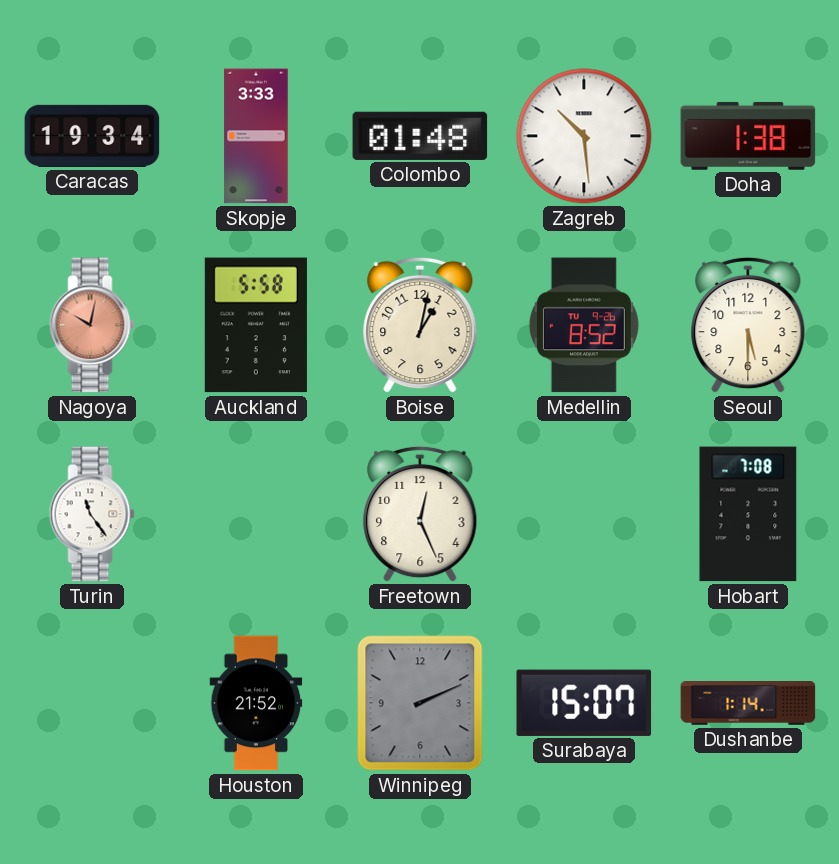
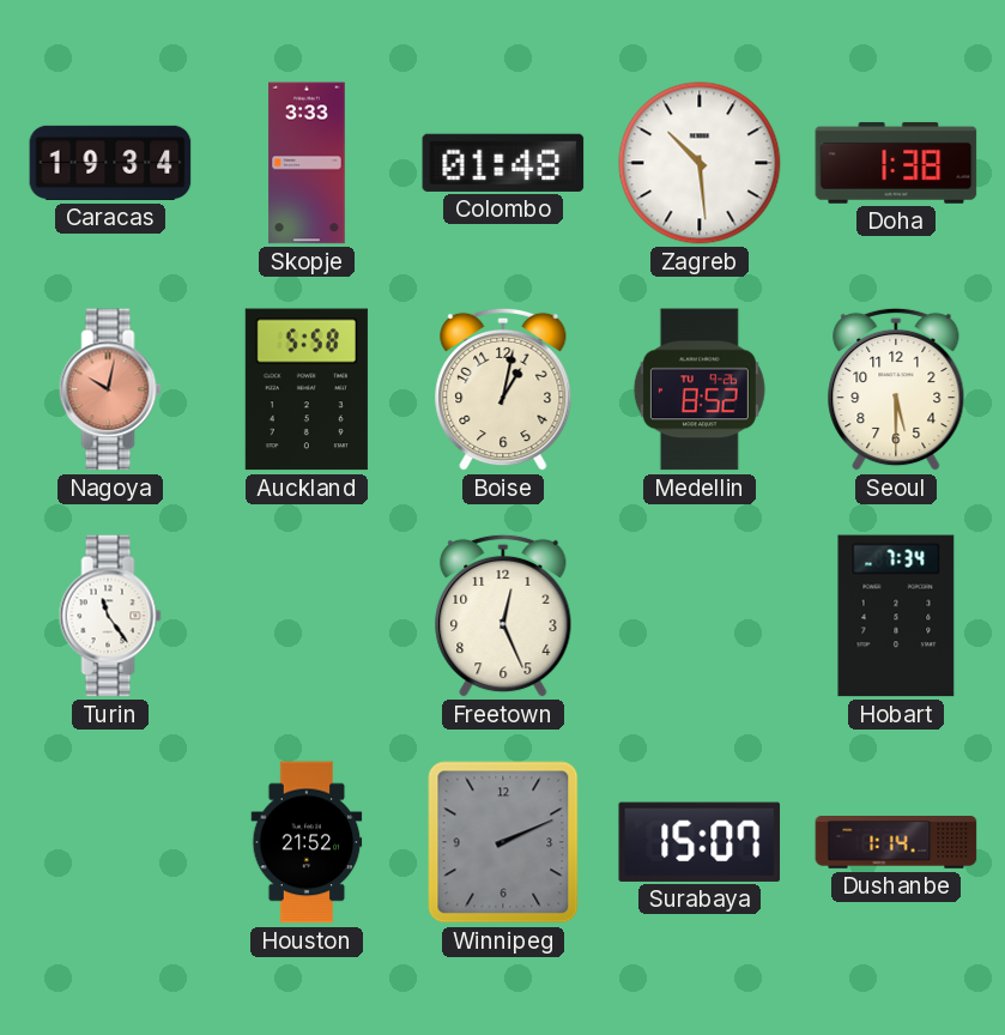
Hobart: 7:08 -> 7:34
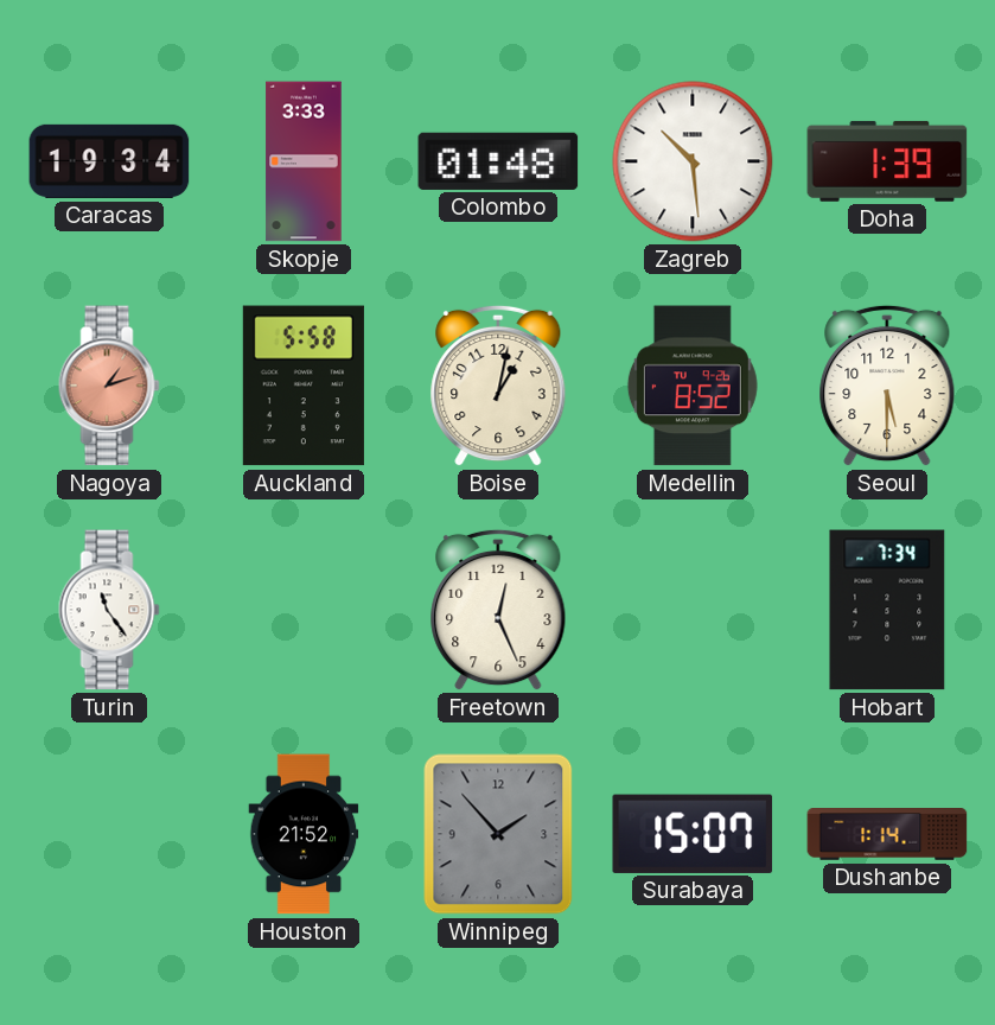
Doha: 1:38 -> 1:39
Nagoya: 10:02 -> 1:12
Winnipeg: 2:11 -> 1:53
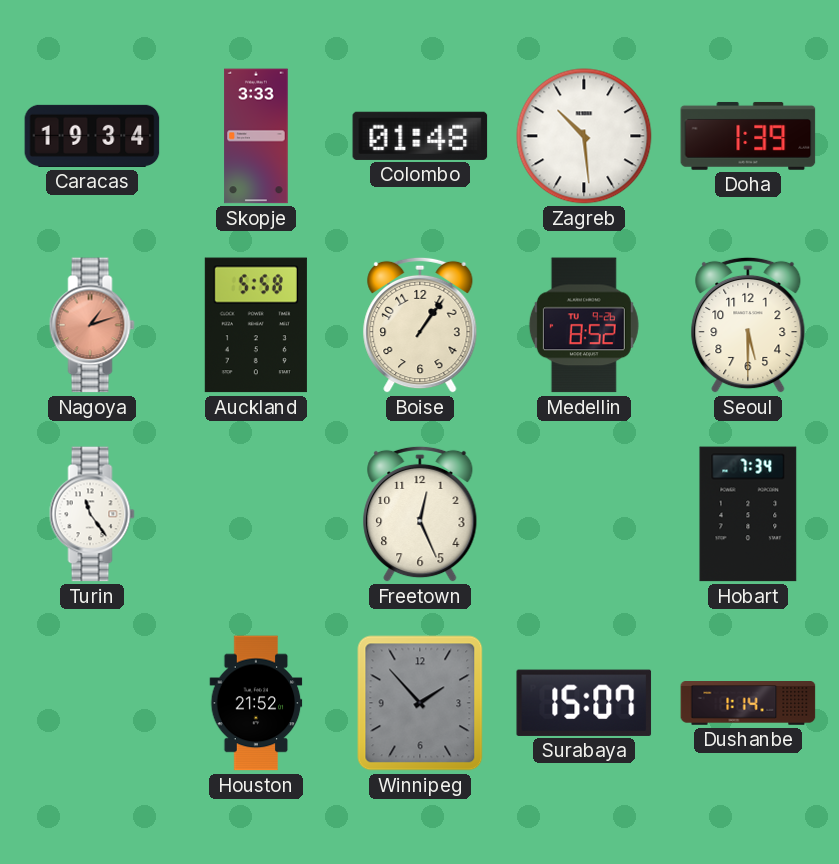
Boise: 1:02 -> 1:06
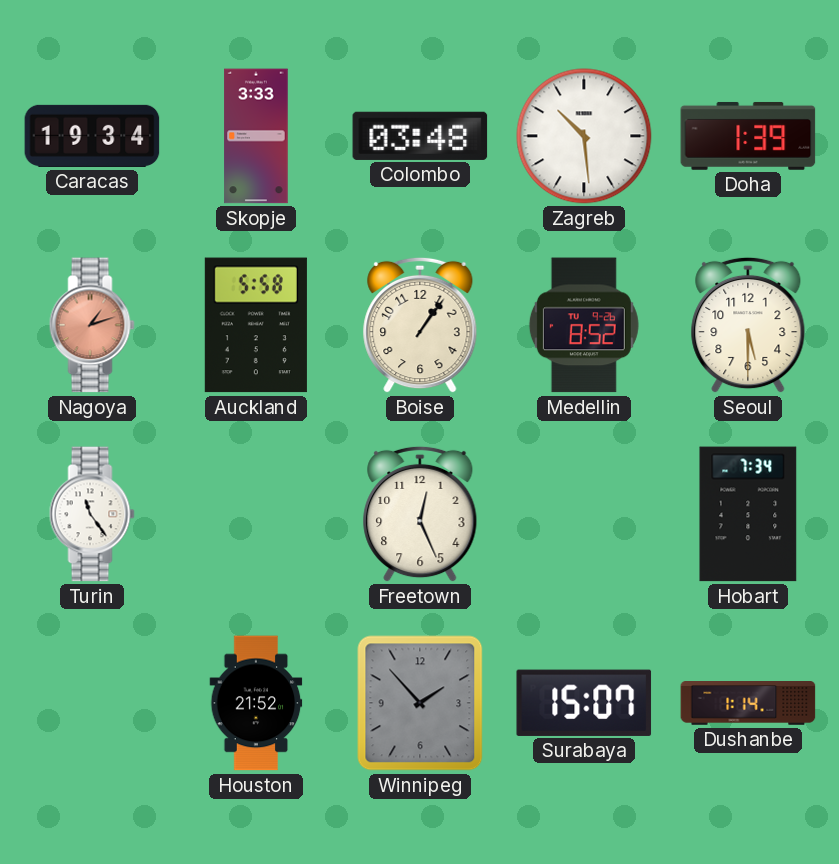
Colombo: 01:48 -> 03:48
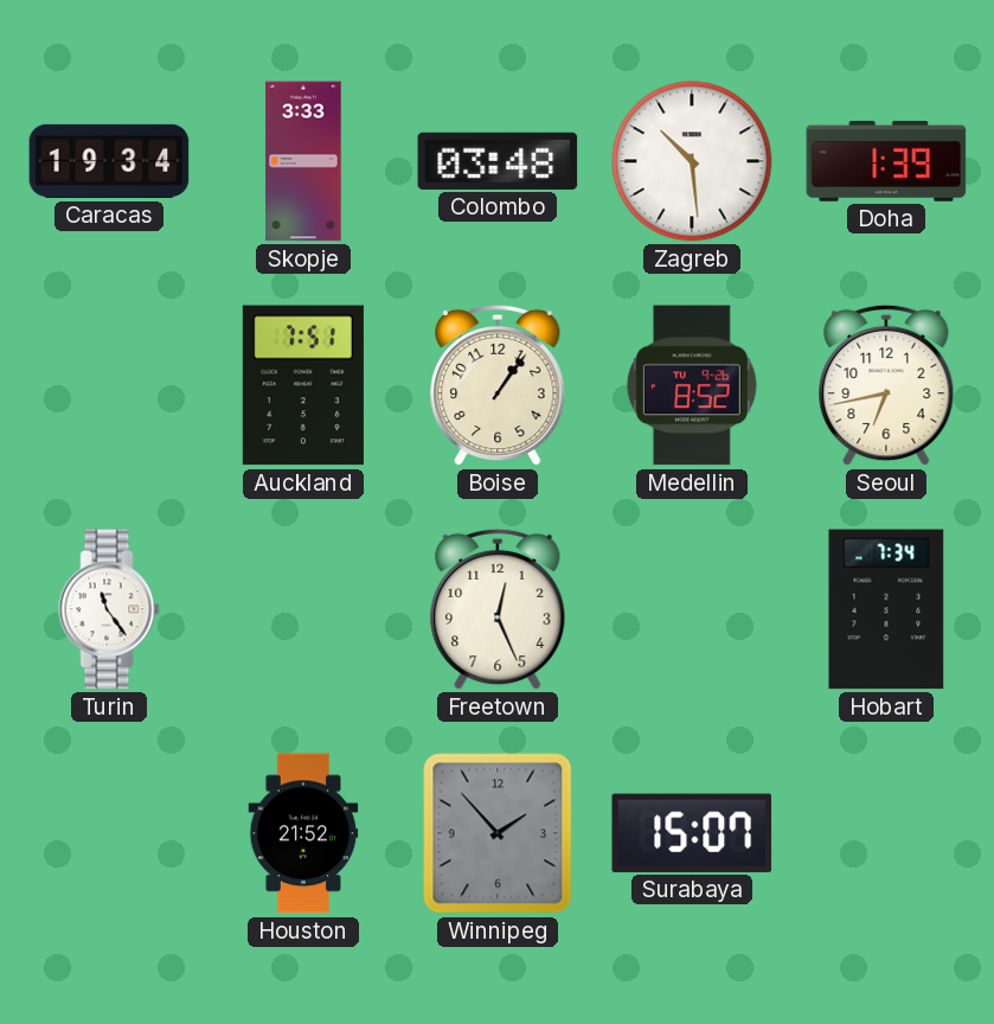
Nagoya: 1:12 -> none
Auckland: 5:58 -> 7:51
Seoul: 5:30 -> 6:43
Dushanbe: 1:14 -> none
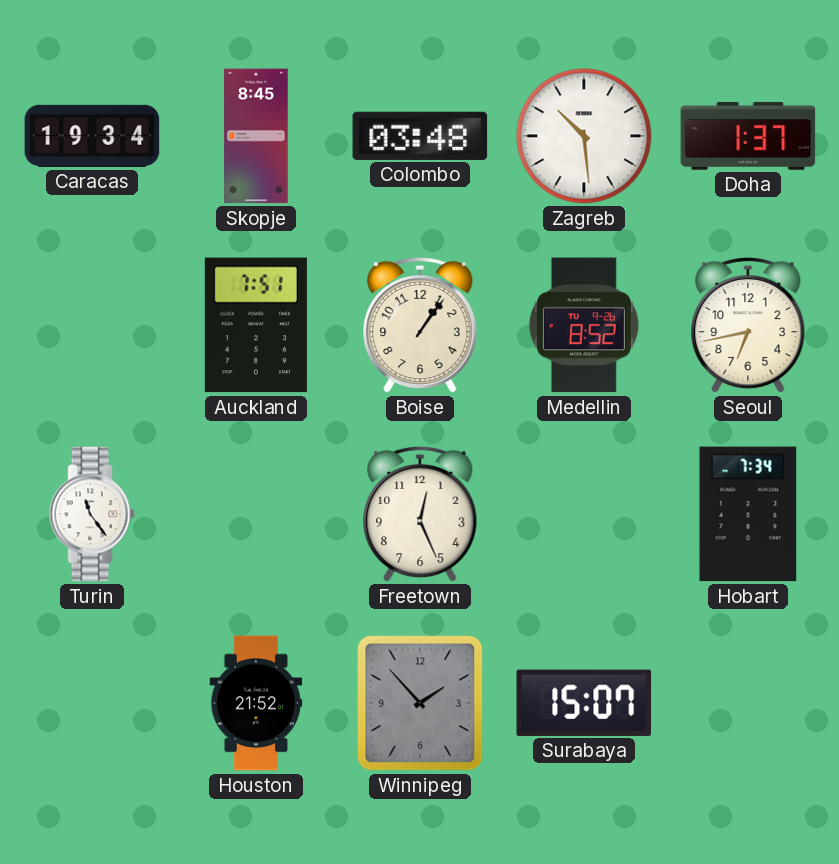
Skopje: 3:33 -> 8:45
Doha: 1:39 -> 1:37
